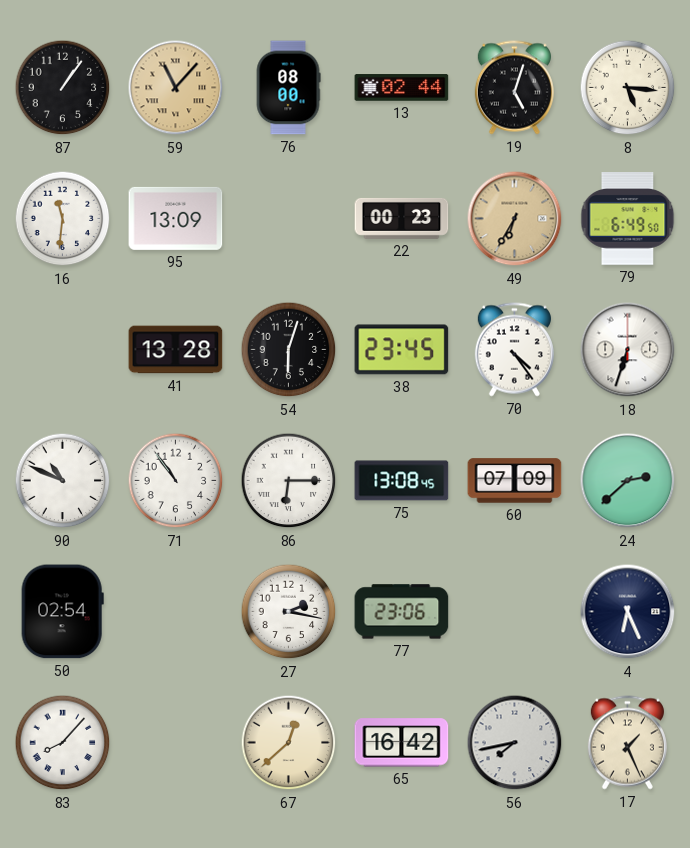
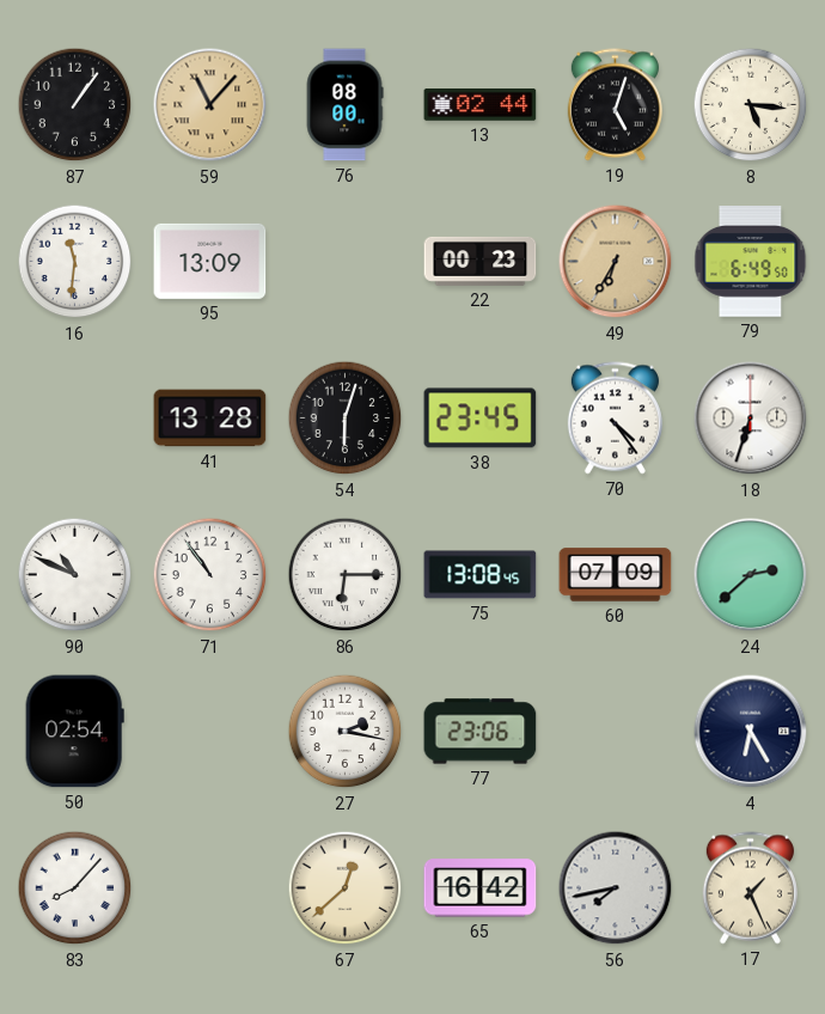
4: 6:26 -> 6:25
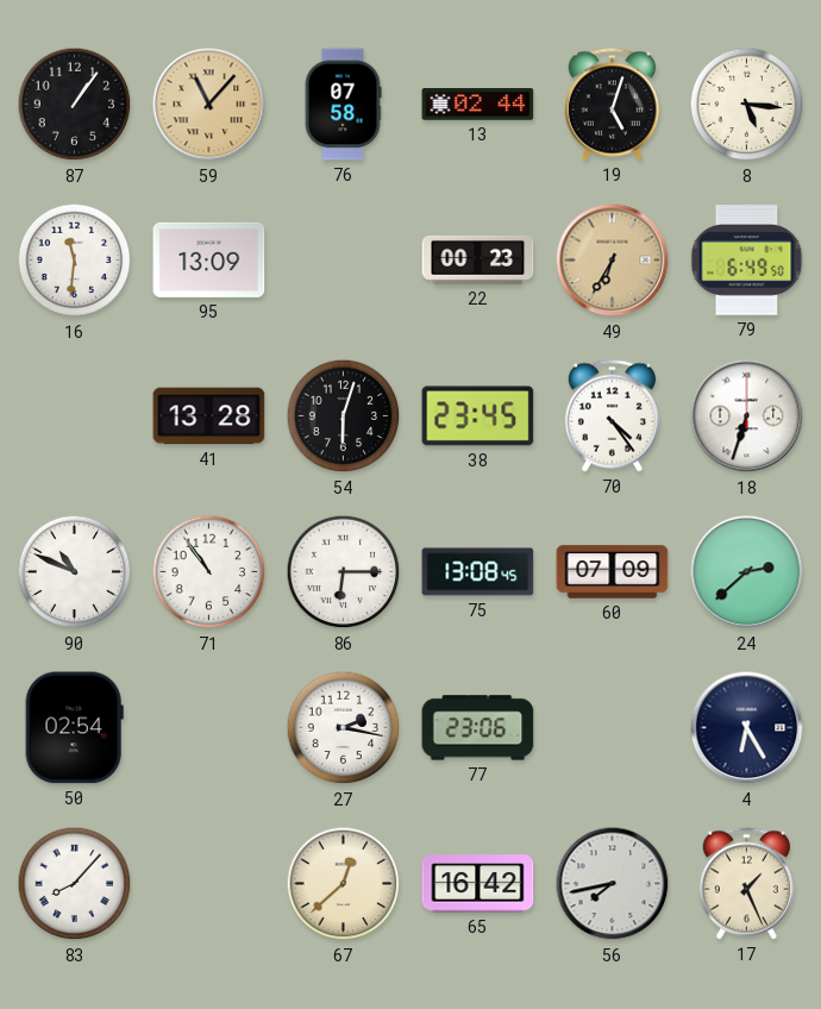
76: 08:00 -> 07:58
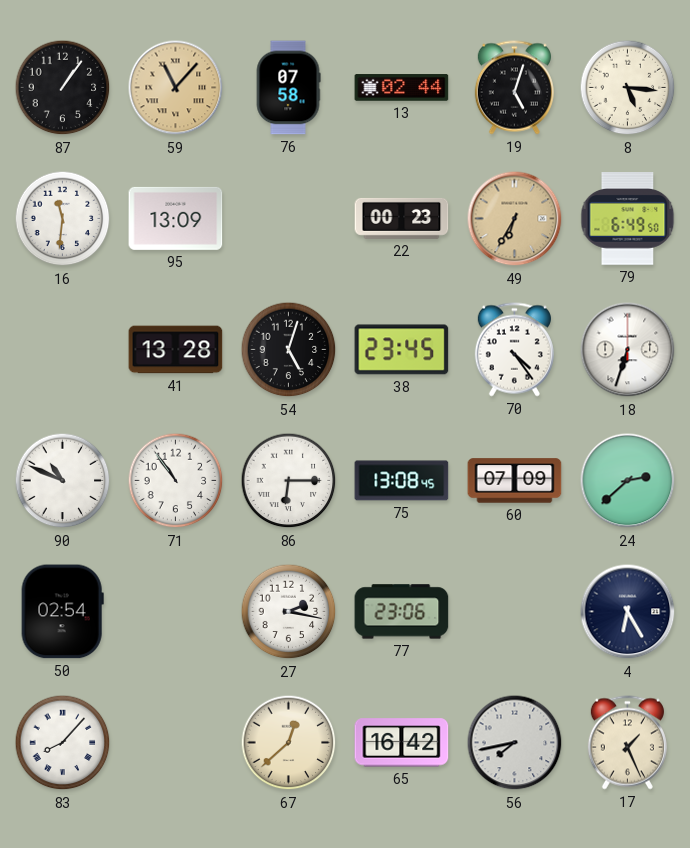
54: 6:03 -> 5:03
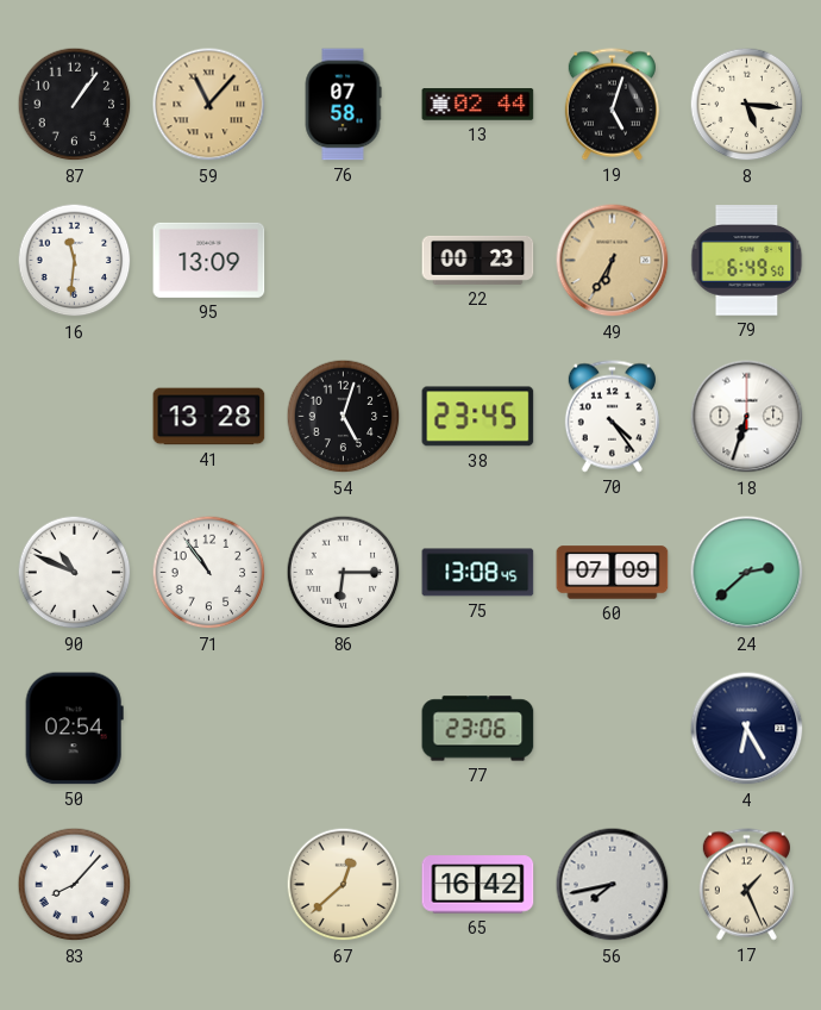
27: 2:17 -> none
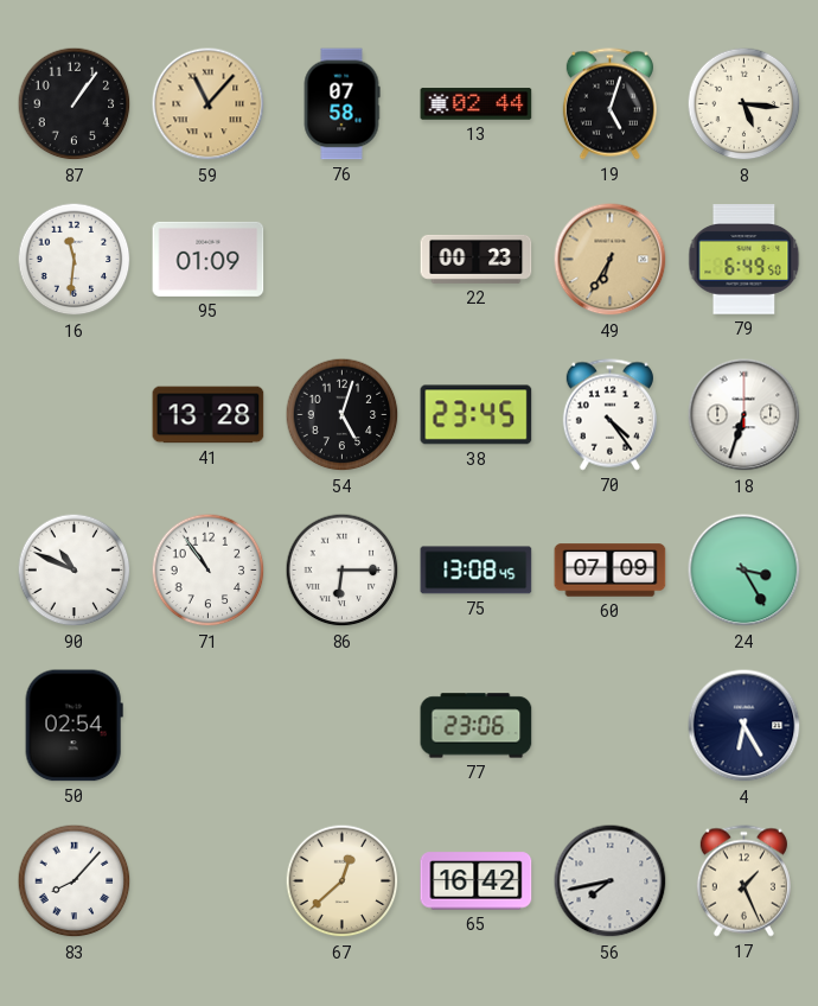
95: 13:09 -> 01:09
24: 2:38 -> 3:25
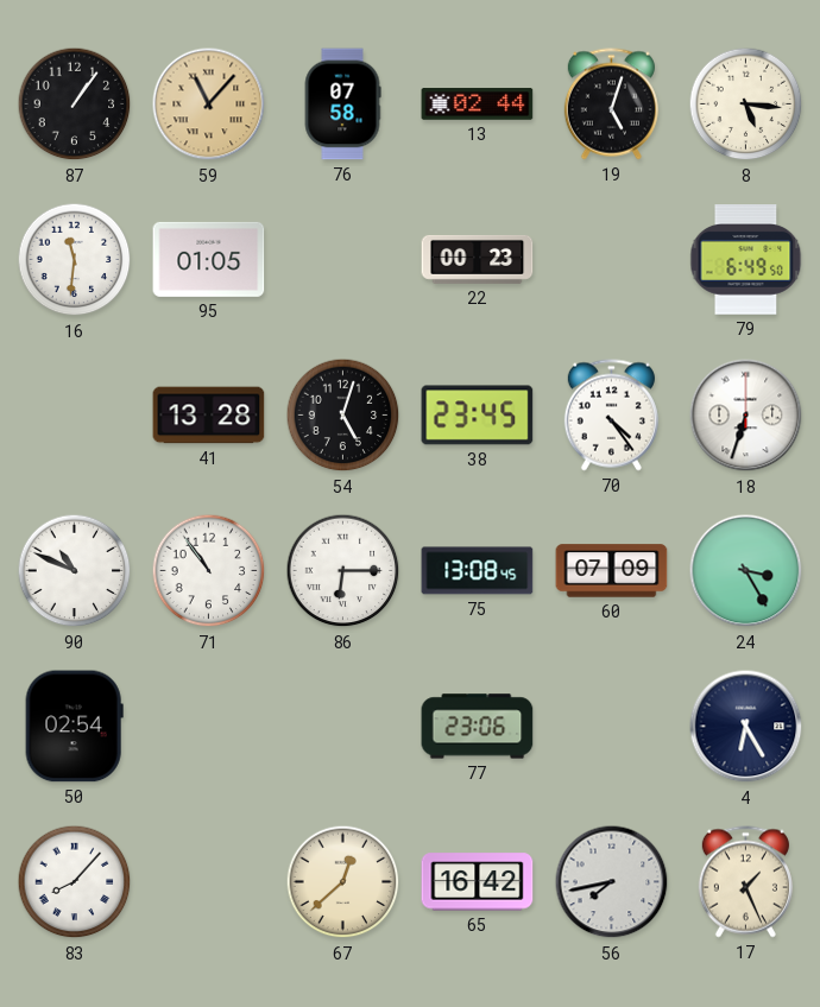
95: 01:09 -> 01:05
49: 6:35 -> none
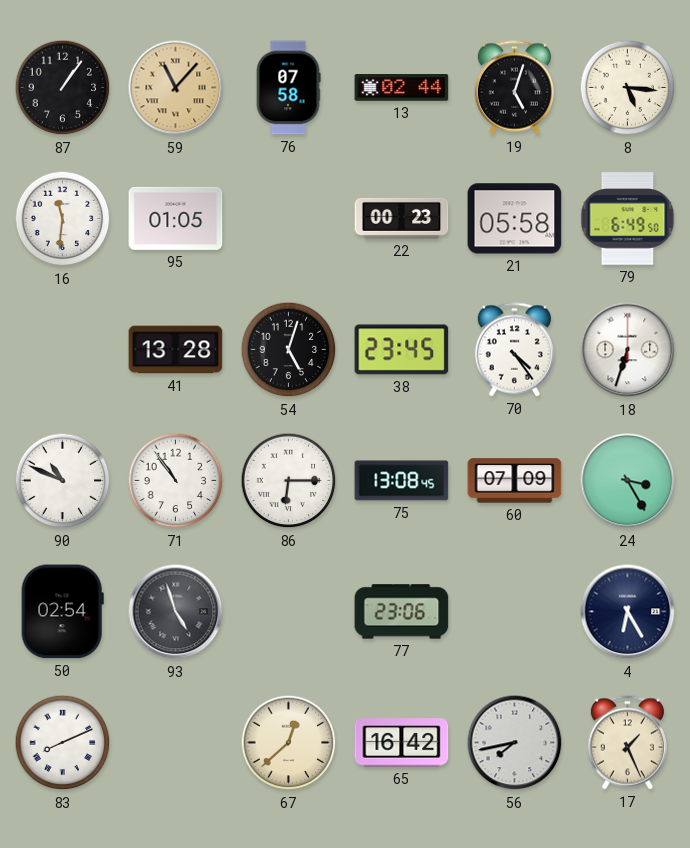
21: none -> 05:58
93: none -> 4:57
83: 8:07 -> 8:11
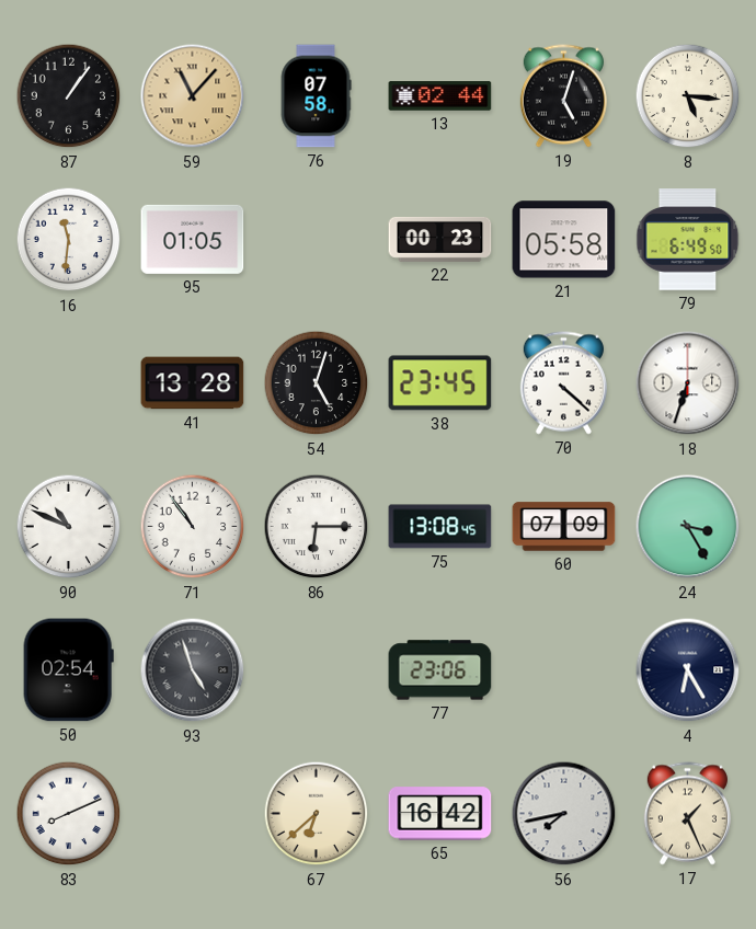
70: 4:24 -> 4:22
67: 12:38 -> 6:38
